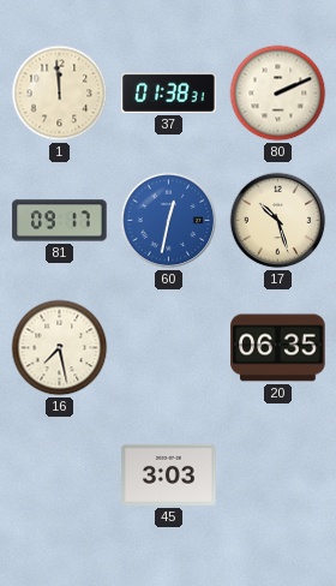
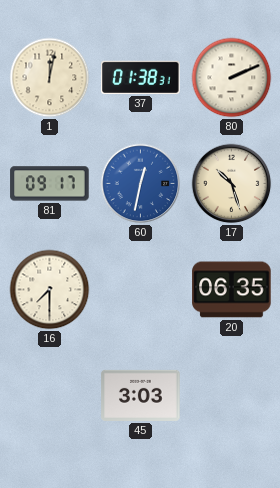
1: 11:59 -> 12:02
16: 7:28 -> 7:30
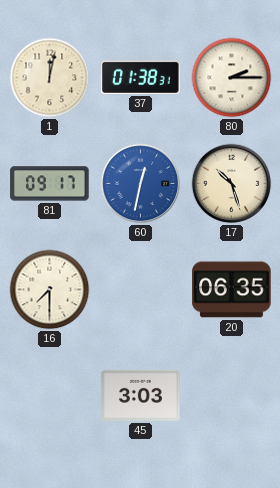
80: 2:11 -> 2:15
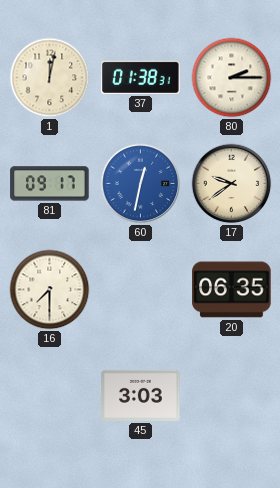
17: 10:27 -> 9:39
